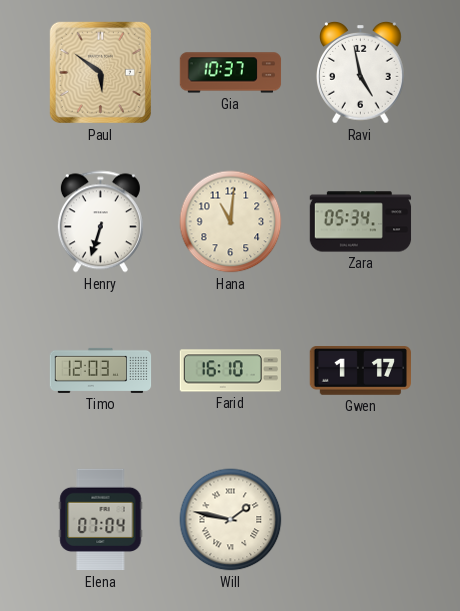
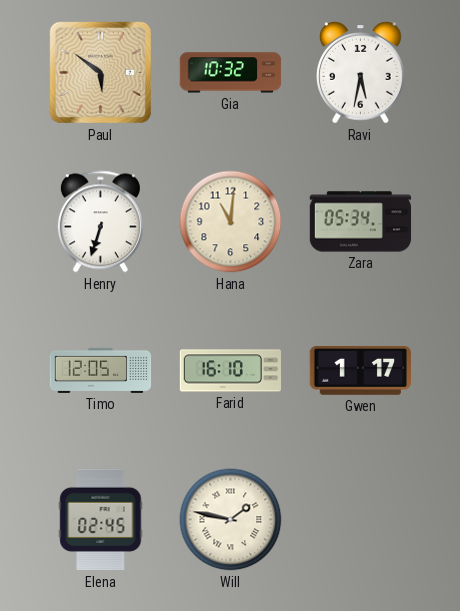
Gia: 10:37 -> 10:32
Ravi: 4:58 -> 5:32
Timo: 12:03 -> 12:05
Elena: 07:04 -> 02:45
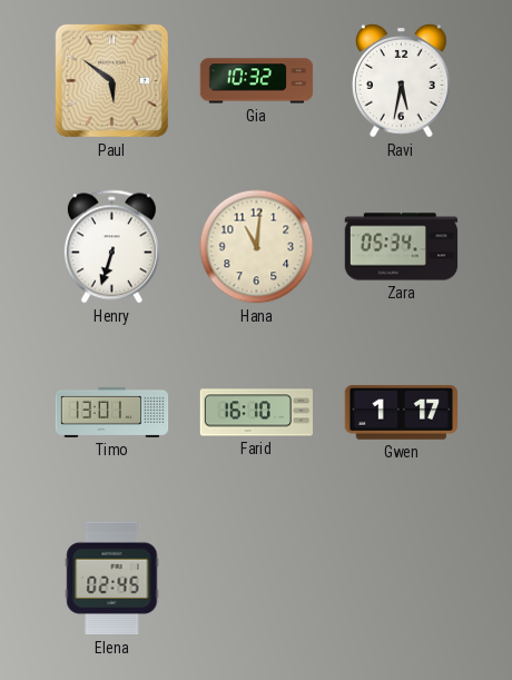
Timo: 12:05 -> 13:01
Will: 1:47 -> none
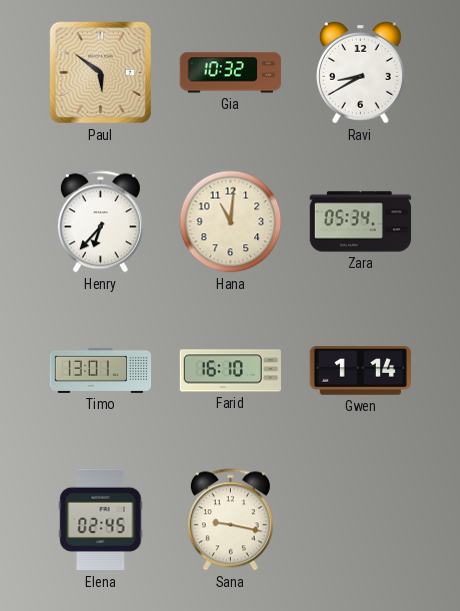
Ravi: 5:32 -> 8:40
Henry: 6:33 -> 6:37
Gwen: 1:17 -> 1:14
Sana: none -> 9:17
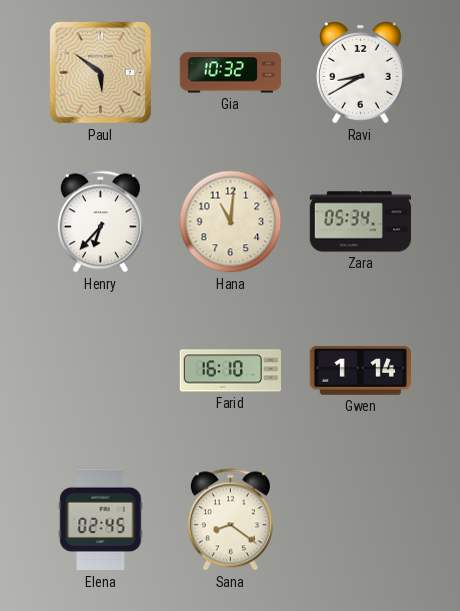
Timo: 13:01 -> none
Sana: 9:17 -> 8:21
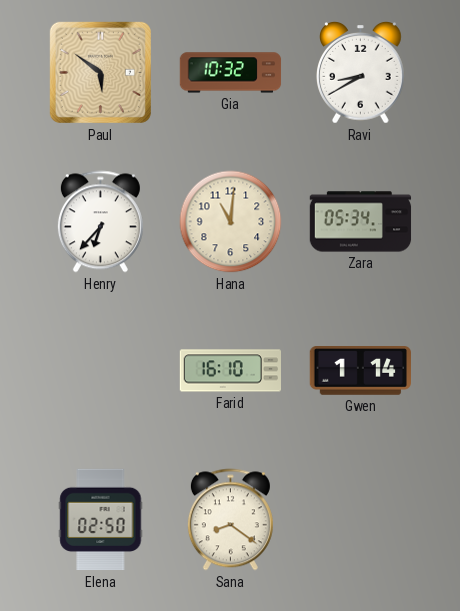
Elena: 02:45 -> 02:50
